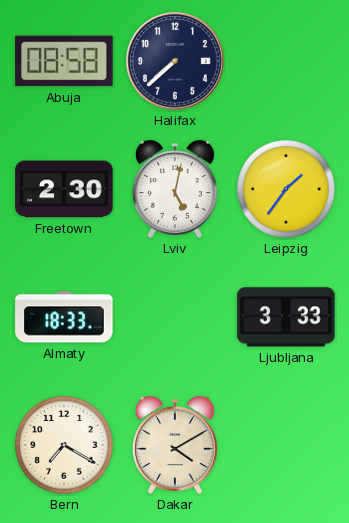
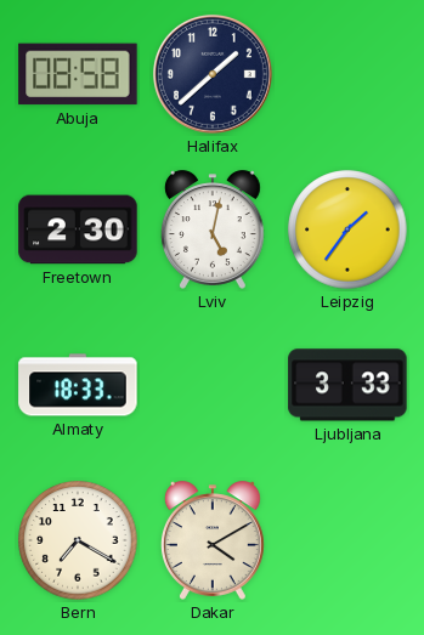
Halifax: 7:38 -> 1:38
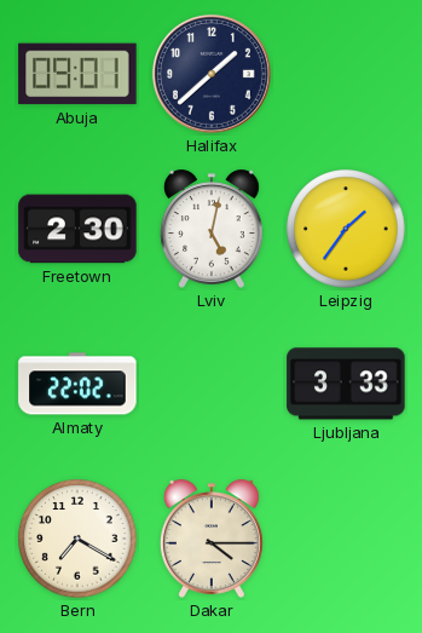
Abuja: 08:58 -> 09:01
Almaty: 18:33 -> 22:02
Dakar: 4:10 -> 4:15
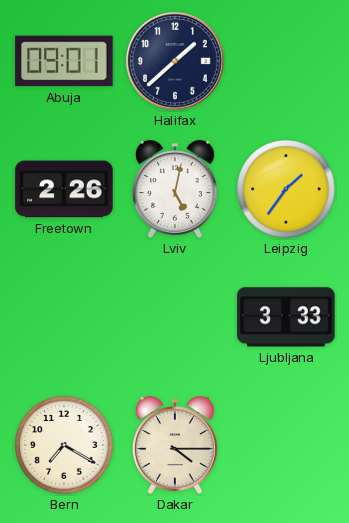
Freetown: 2:30 -> 2:26
Almaty: 22:02 -> none
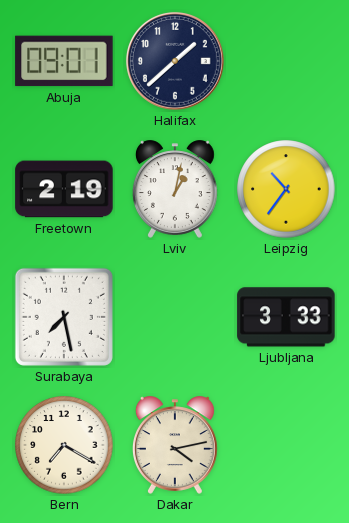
Freetown: 2:26 -> 2:19
Lviv: 5:02 -> 1:02
Leipzig: 1:36 -> 10:36
Surabaya: none -> 7:28
Dakar: 4:15 -> 4:13
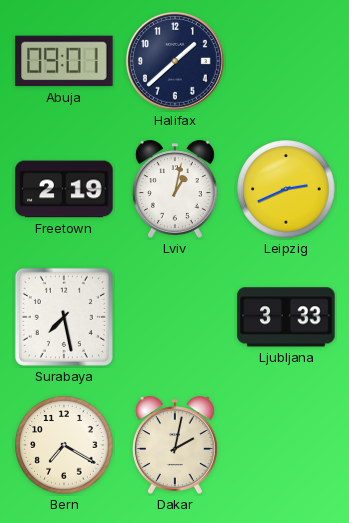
Leipzig: 10:36 -> 2:41
Dakar: 4:13 -> 2:02
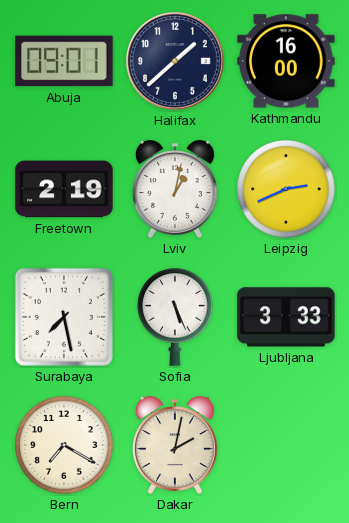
Kathmandu: none -> 16:00
Sofia: none -> 5:26
